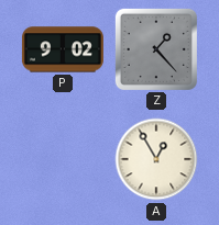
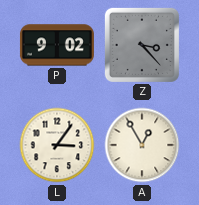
Z: 1:23 -> 3:23
L: none -> 3:06
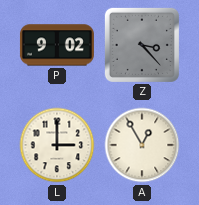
L: 3:06 -> 3:00
